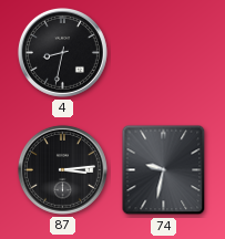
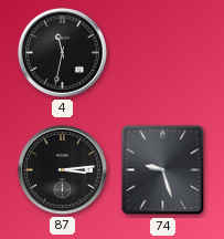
4: 8:32 -> 11:32
74: 9:32 -> 9:27
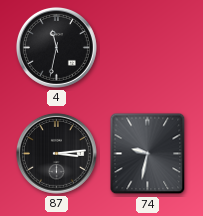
74: 9:27 -> 9:32
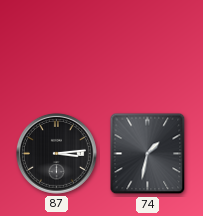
4: 11:32 -> none
74: 9:32 -> 1:32
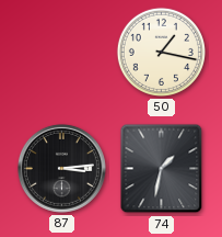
50: none -> 1:17
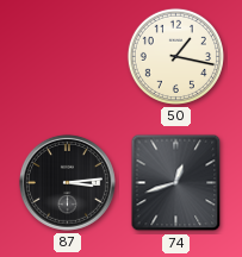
74: 1:32 -> 12:42
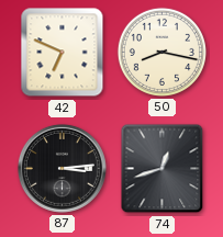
42: none -> 6:49
50: 1:17 -> 8:17
